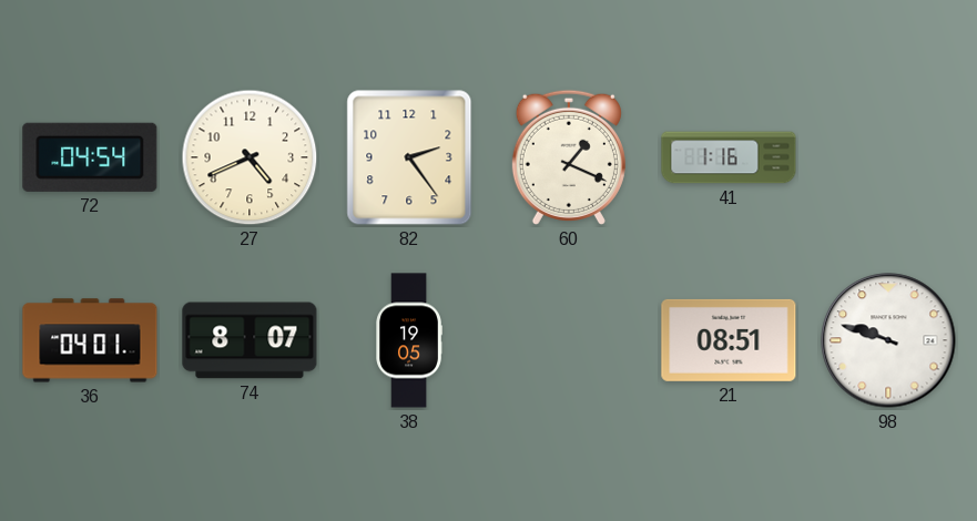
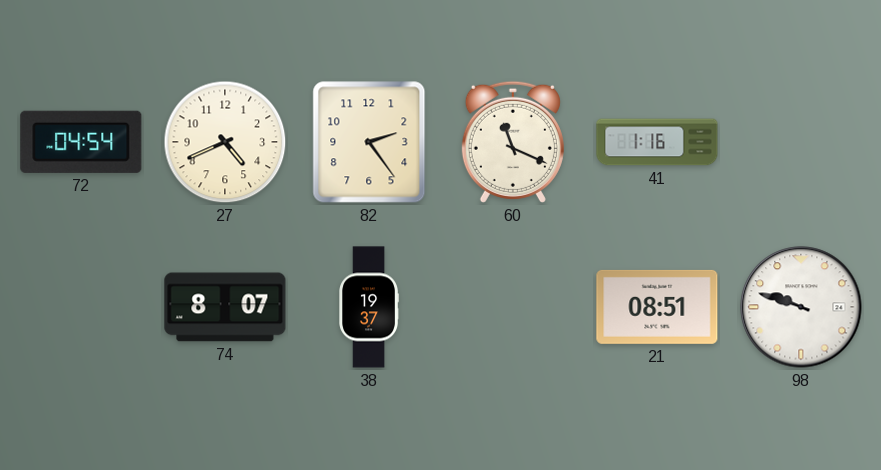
60: 1:19 -> 11:19
36: 04:01 -> none
38: 19:05 -> 19:37
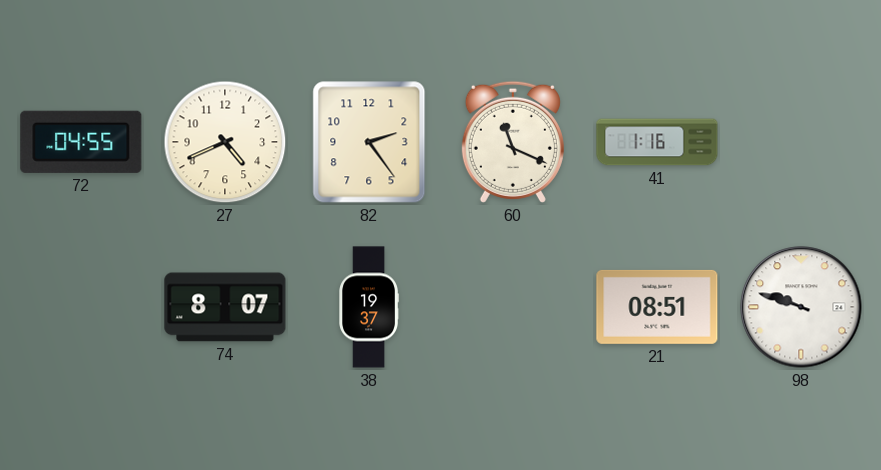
72: 04:54 -> 04:55
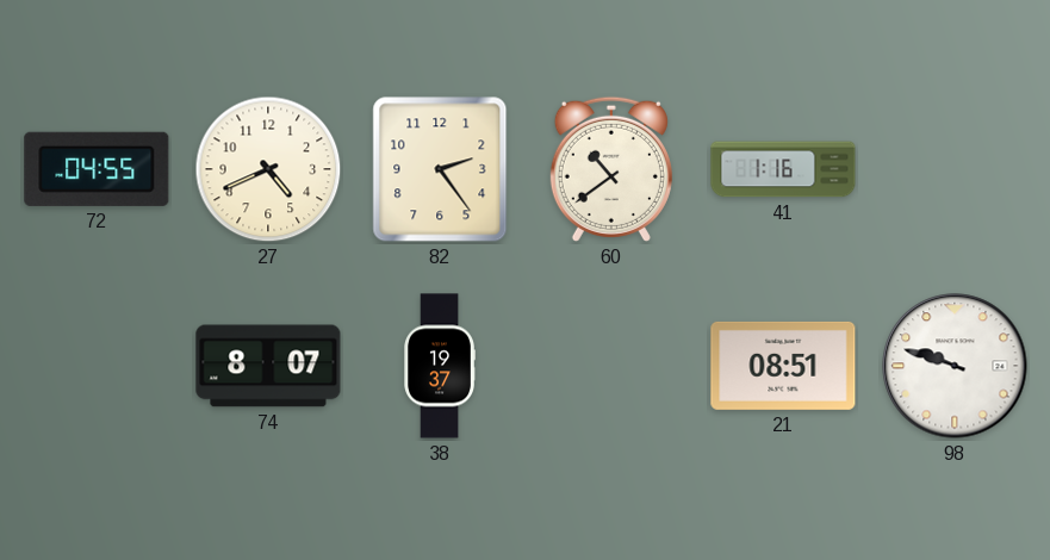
60: 11:19 -> 10:39
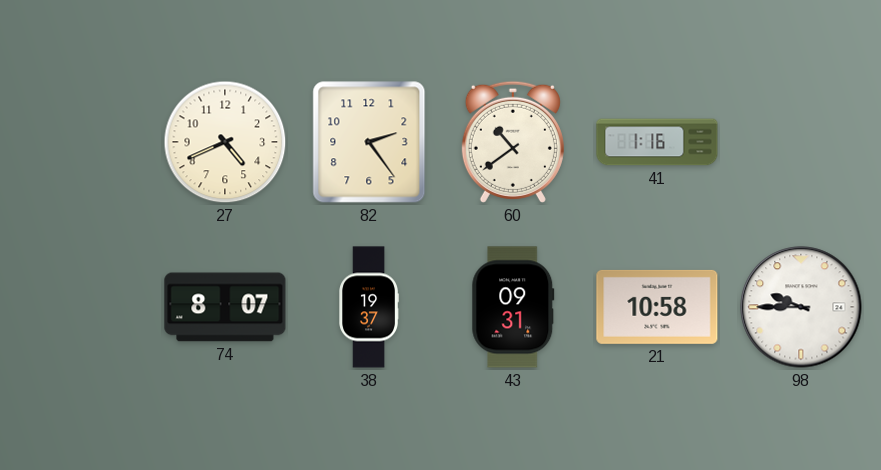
72: 04:55 -> none
43: none -> 09:31
21: 08:51 -> 10:58
98: 9:48 -> 9:45
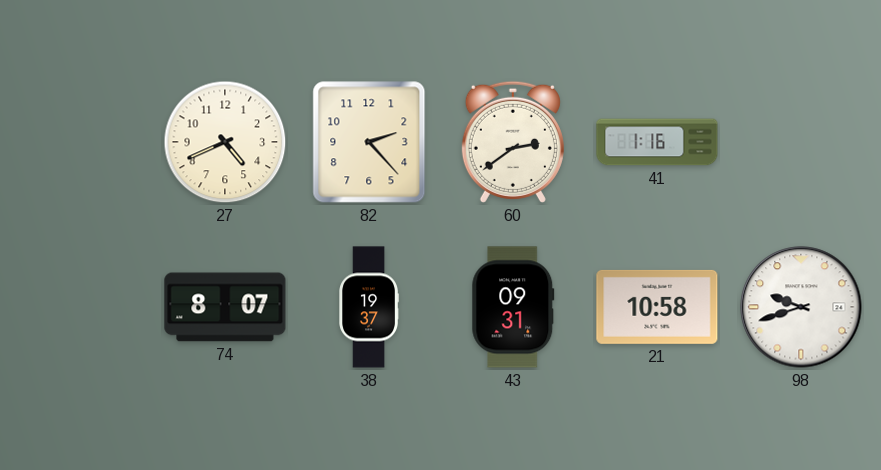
82: 2:24 -> 2:23
60: 10:39 -> 2:39
98: 9:45 -> 9:42
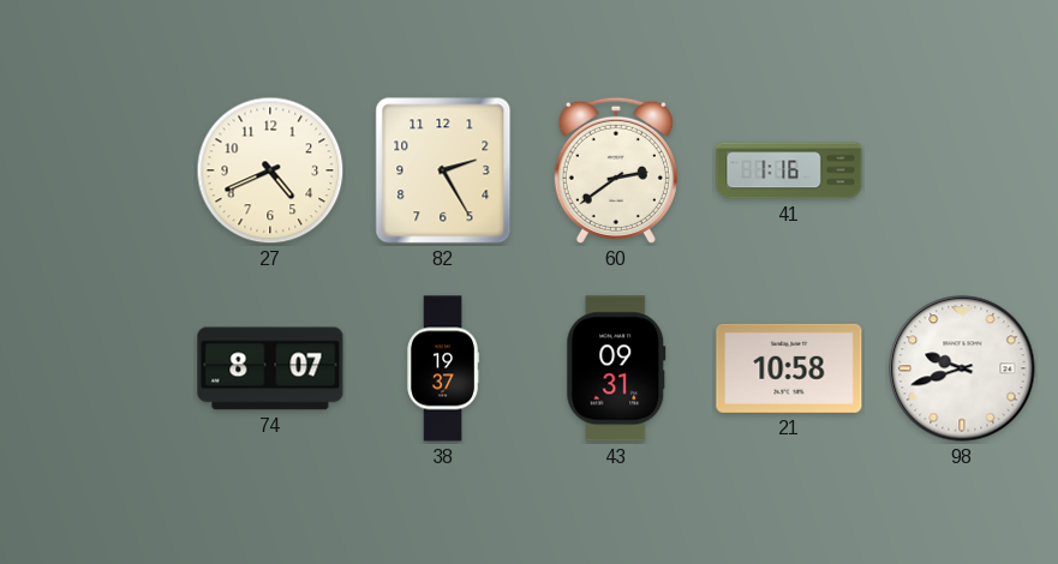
82: 2:23 -> 2:25
